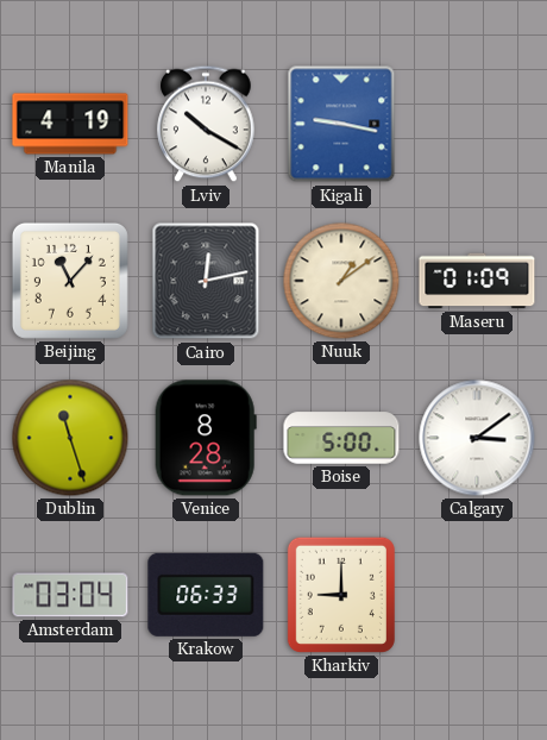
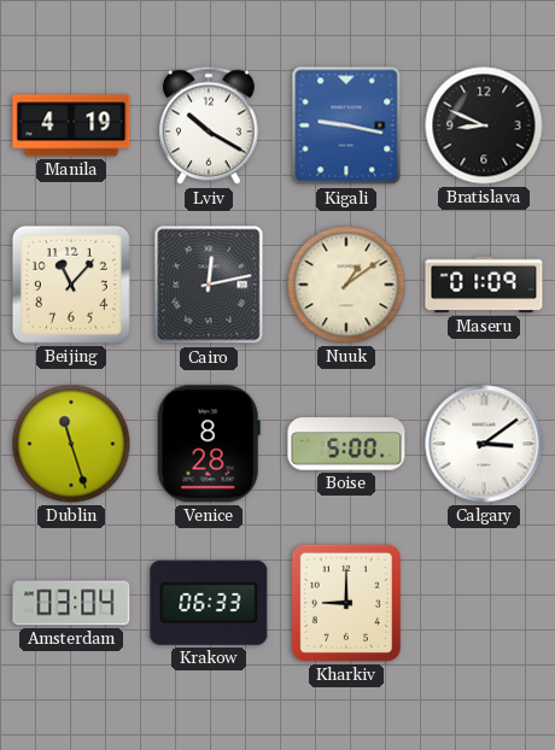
Bratislava: none -> 8:49
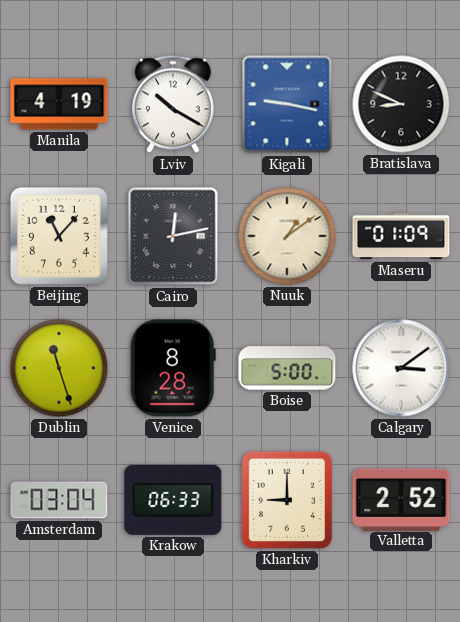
Valletta: none -> 2:52
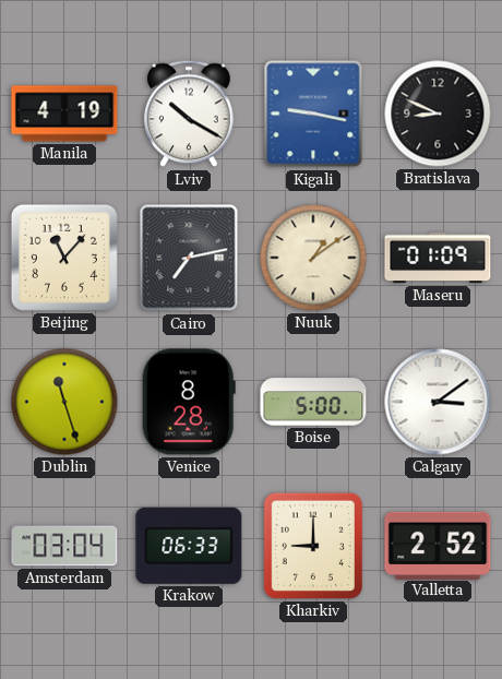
Cairo: 12:13 -> 7:13
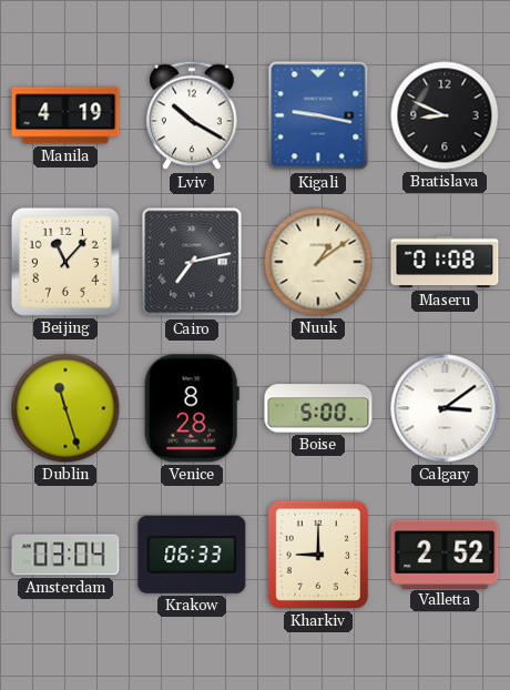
Maseru: 01:09 -> 01:08
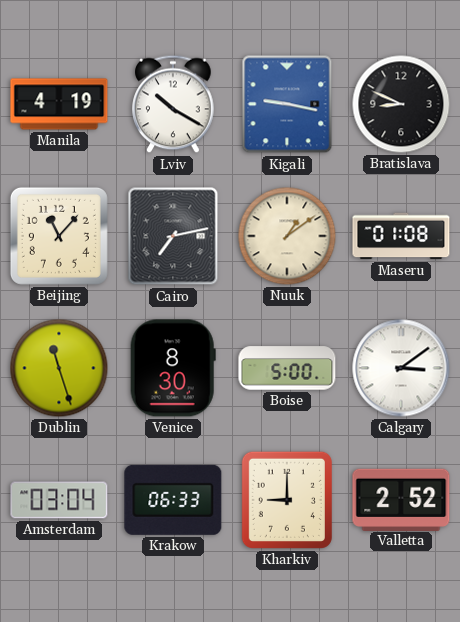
Venice: 8:28 -> 8:30
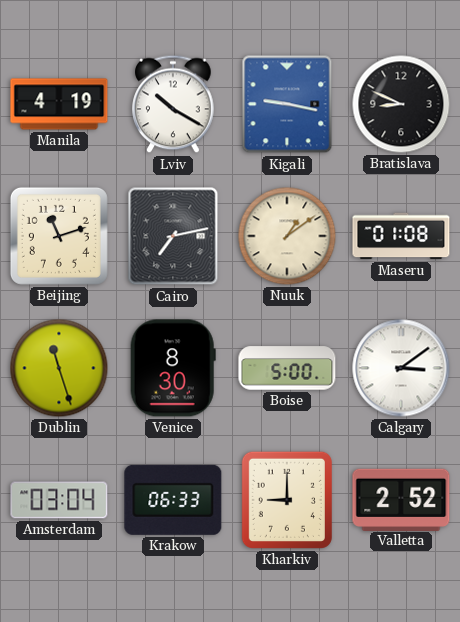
Beijing: 11:07 -> 11:12
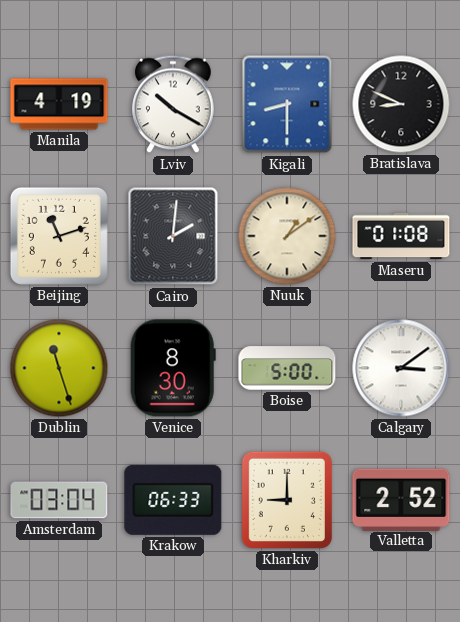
Kigali: 9:17 -> 8:30
Cairo: 7:13 -> 2:01
